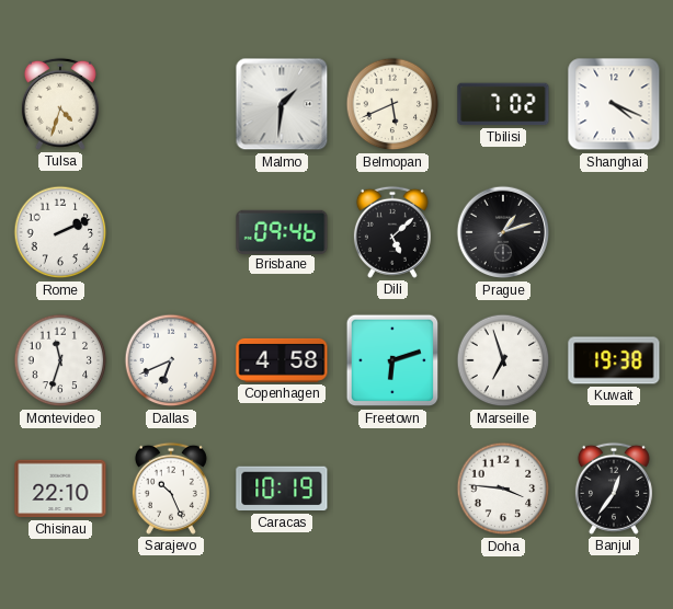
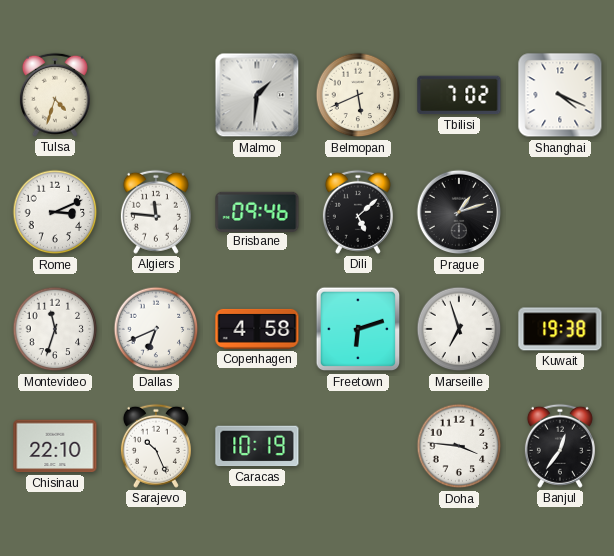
Rome: 2:11 -> 3:11
Algiers: none -> 11:46
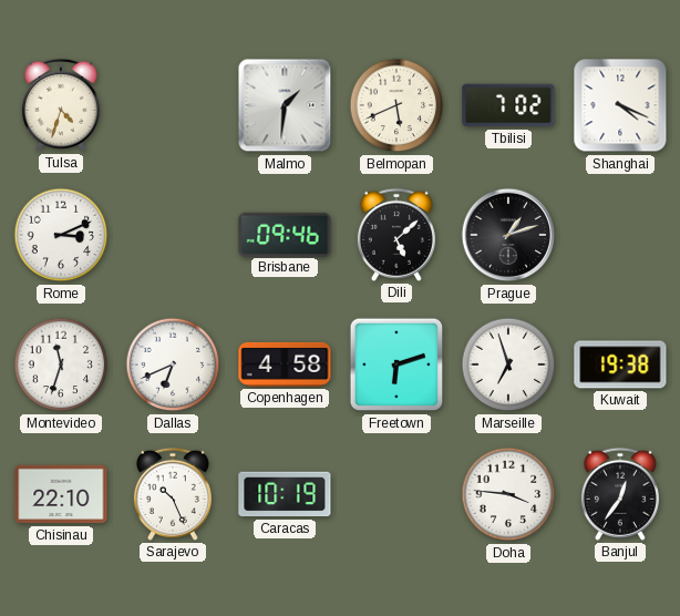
Algiers: 11:46 -> none
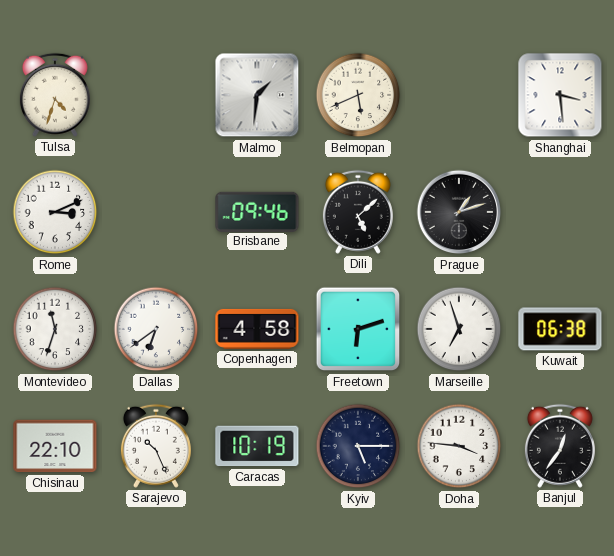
Tbilisi: 7:02 -> none
Shanghai: 4:19 -> 3:29
Dallas: 6:41 -> 6:39
Kuwait: 19:38 -> 06:38
Kyiv: none -> 5:15
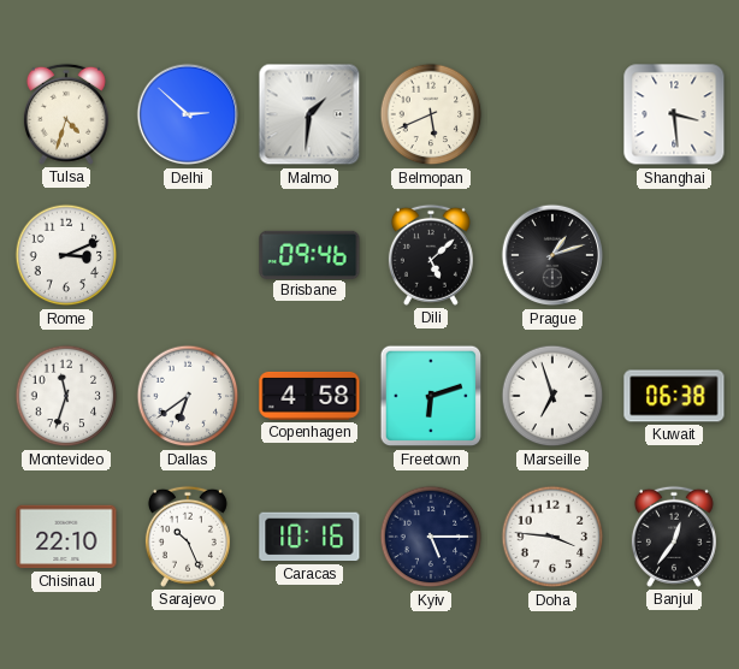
Delhi: none -> 2:52
Caracas: 10:19 -> 10:16
